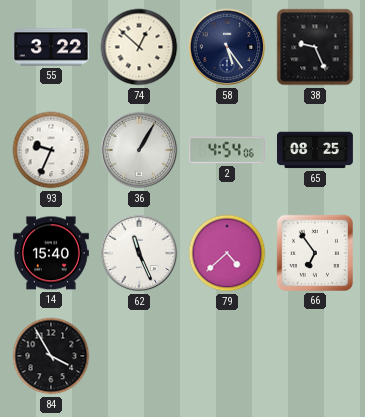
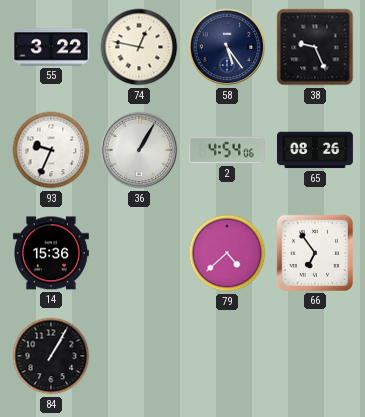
74: 12:52 -> 12:47
65: 08:25 -> 08:26
14: 15:40 -> 15:36
62: 11:26 -> none
84: 3:55 -> 1:05
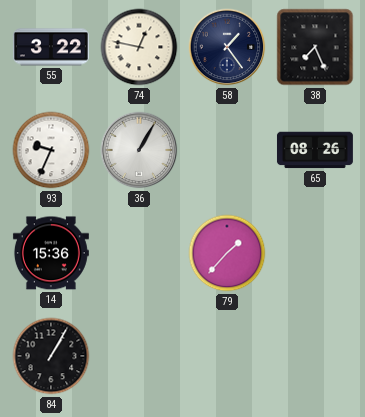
58: 5:24 -> 1:24
38: 9:26 -> 7:26
2: 4:54 -> none
79: 4:38 -> 1:37
66: 6:54 -> none
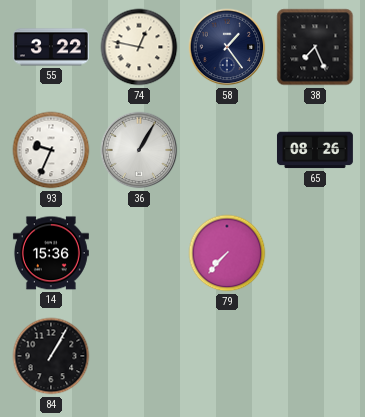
79: 1:37 -> 7:37
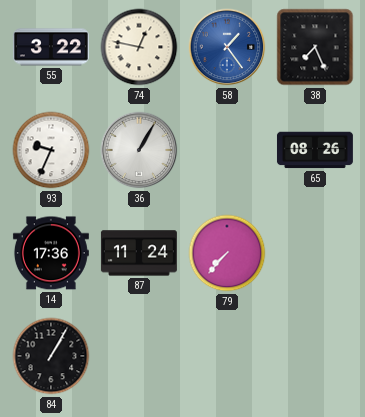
58 dial: navy -> blue
14: 15:36 -> 17:36
87: none -> 11:24
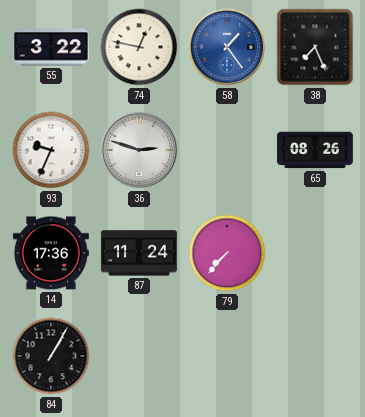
36: 1:05 -> 2:48
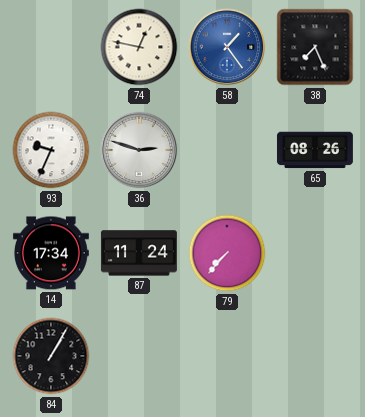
55: 3:22 -> none
14: 17:36 -> 17:34
